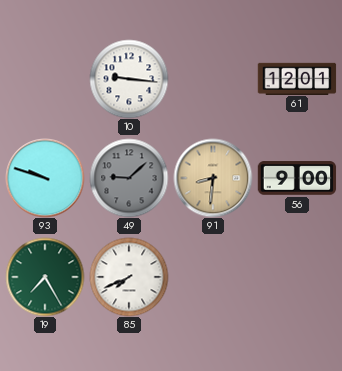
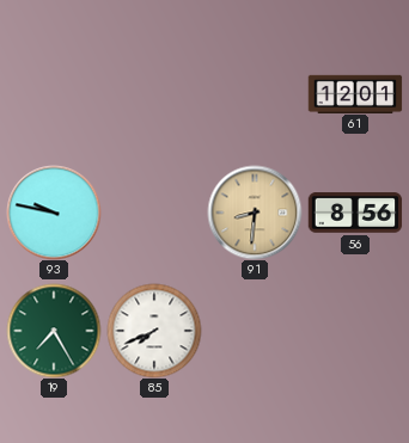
10: 9:16 -> none
93: 9:48 -> 9:47
49: 9:08 -> none
56: 9:00 -> 8:56
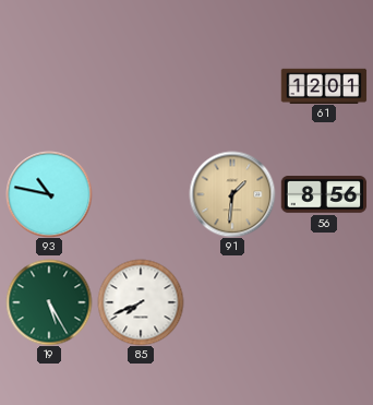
93: 9:47 -> 10:47
91: 8:31 -> 1:31
19: 7:25 -> 5:25
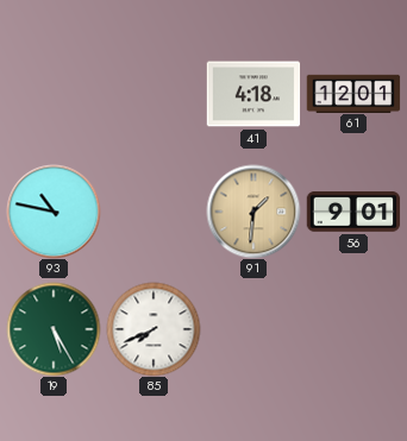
41: none -> 4:18
56: 8:56 -> 9:01
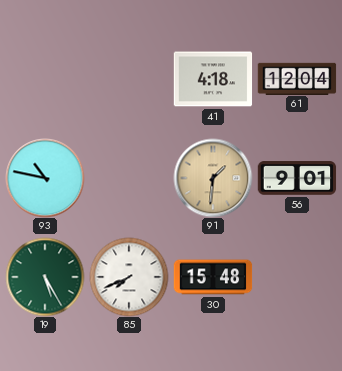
61: 12:01 -> 12:04
30: none -> 15:48
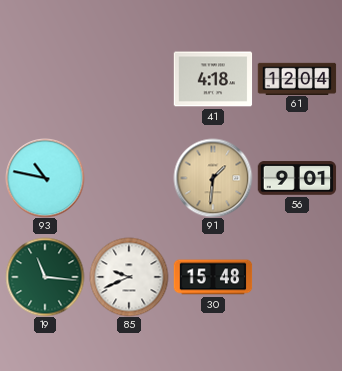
19: 5:25 -> 11:16
85: 7:41 -> 9:41
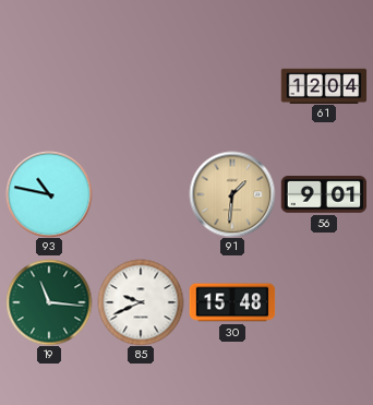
41: 4:18 -> none
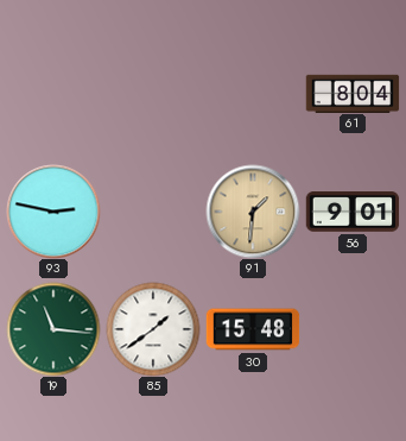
61: 12:04 -> 8:04
93: 10:47 -> 2:47
85: 9:41 -> 1:39
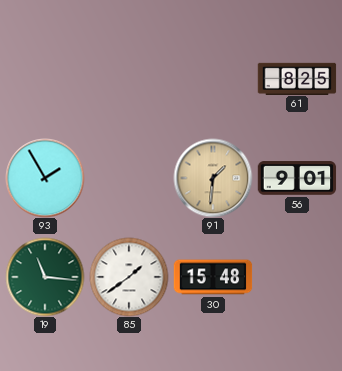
61: 8:04 -> 8:25
93: 2:47 -> 1:55
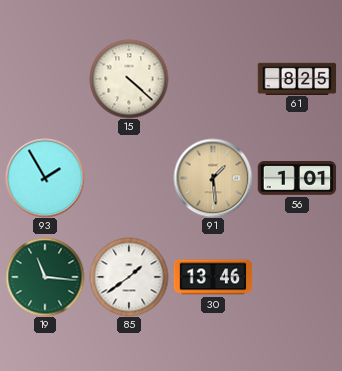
15: none -> 4:22
91: 1:31 -> 1:29
56: 9:01 -> 1:01
30: 15:48 -> 13:46
